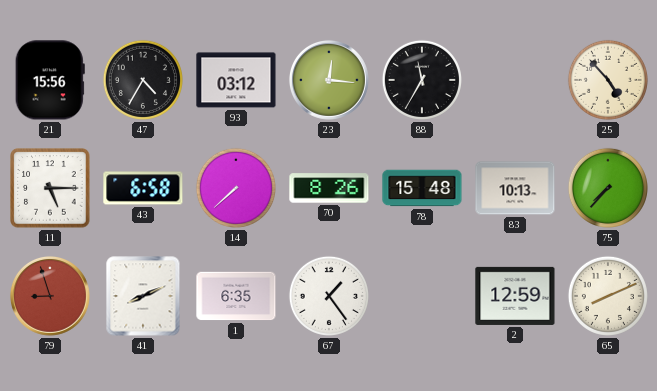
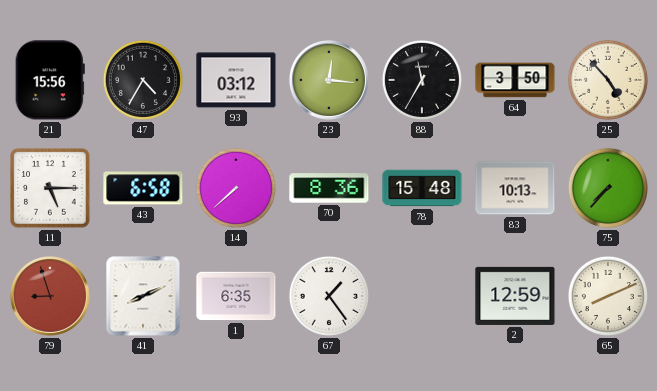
64: none -> 3:50
70: 8:26 -> 8:36
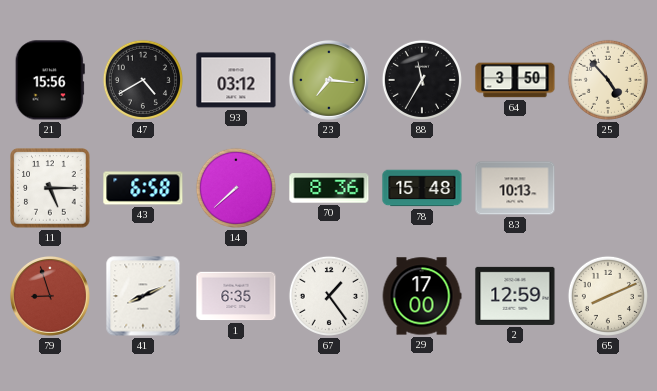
47: 4:35 -> 4:40
23: 12:16 -> 7:16
75: 7:37 -> none
29: none -> 17:00
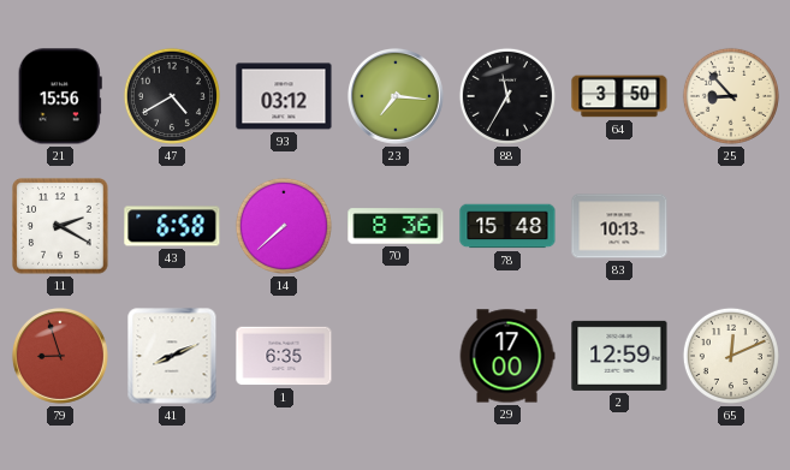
25: 4:53 -> 8:53
11: 5:15 -> 2:20
67: 1:24 -> none
65: 8:11 -> 12:11
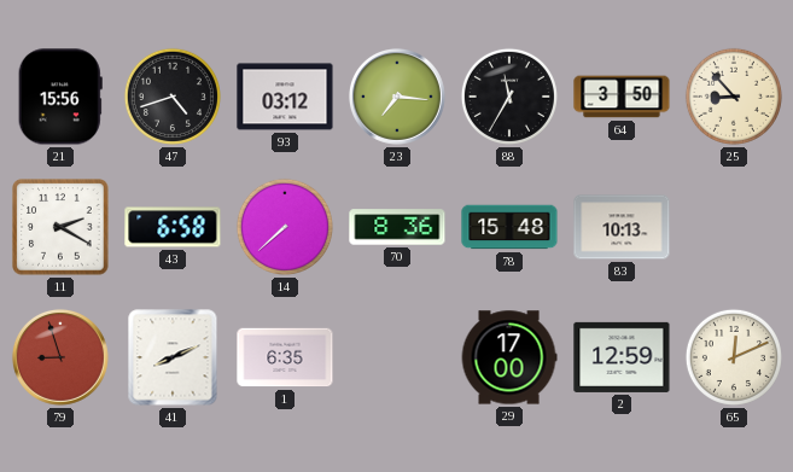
47: 4:40 -> 4:42
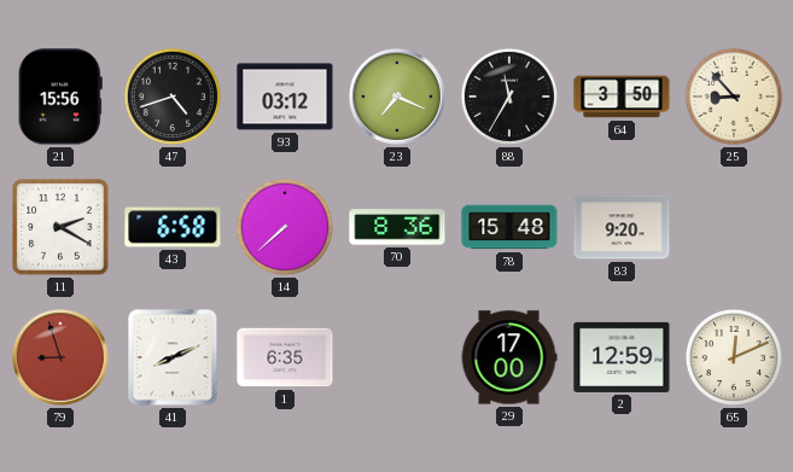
23: 7:16 -> 7:19
83: 10:13 -> 9:20
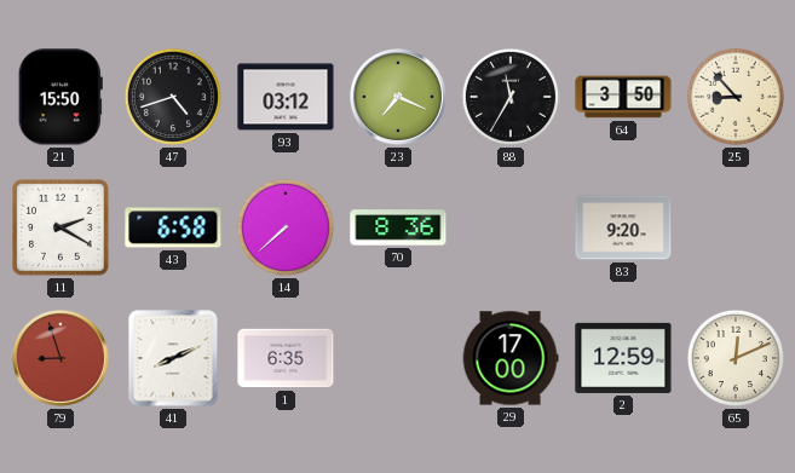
21: 15:56 -> 15:50
78: 15:48 -> none
